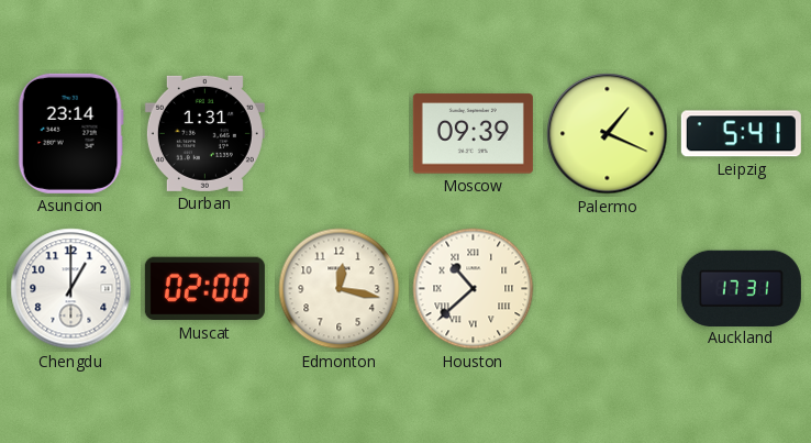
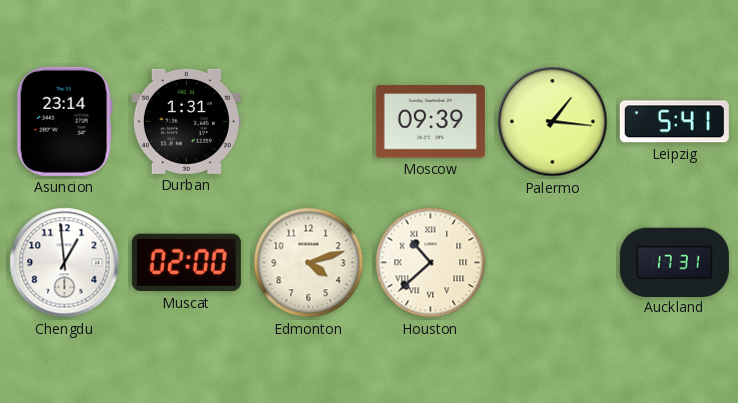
Palermo: 1:19 -> 1:16
Chengdu: 1:00 -> 12:59
Edmonton: 12:17 -> 4:12
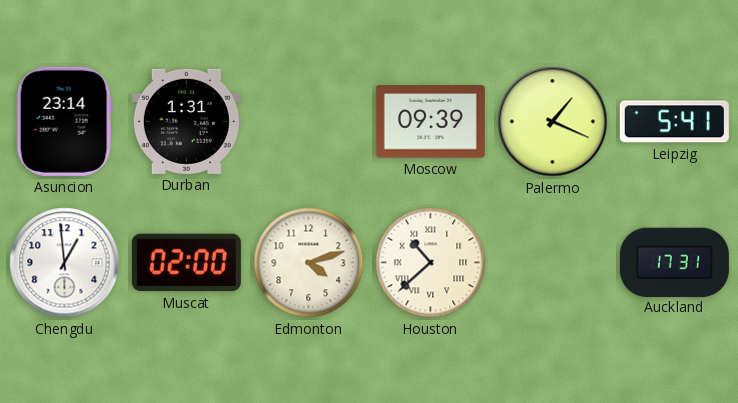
Palermo: 1:16 -> 1:19
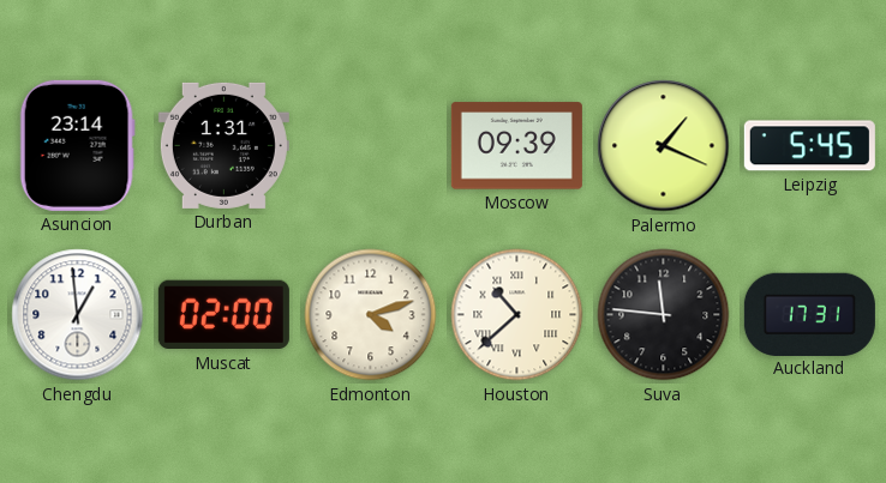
Leipzig: 5:41 -> 5:45
Suva: none -> 11:46
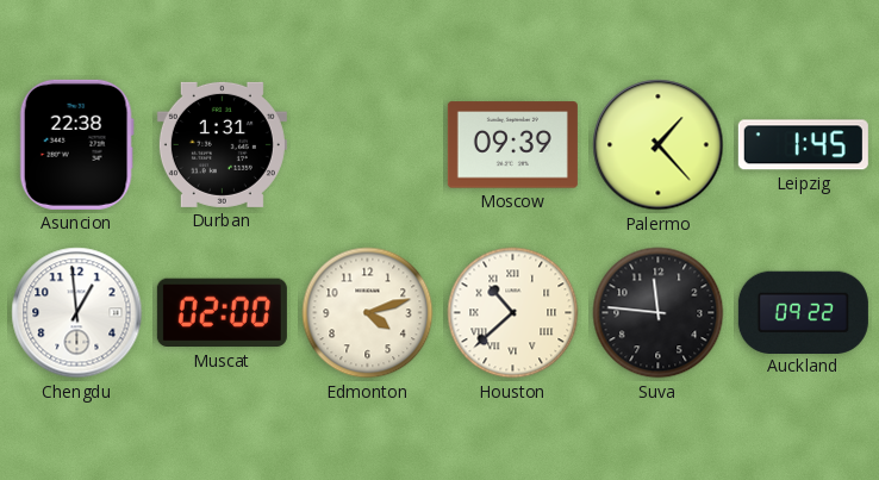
Asuncion: 23:14 -> 22:38
Palermo: 1:19 -> 1:23
Leipzig: 5:45 -> 1:45
Auckland: 17:31 -> 09:22
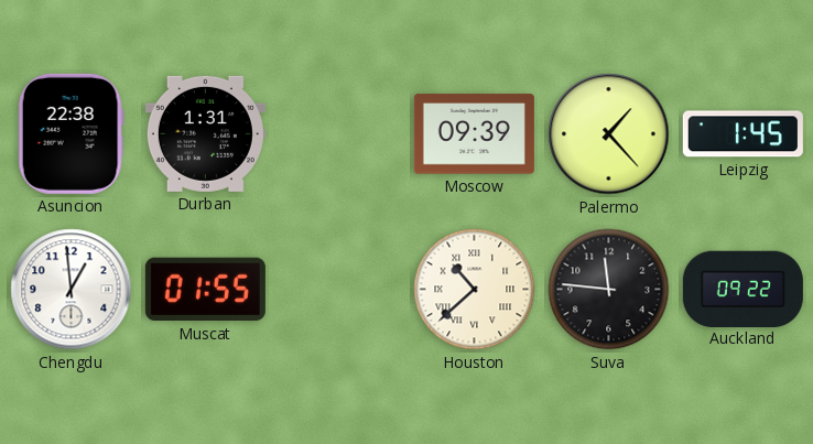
Muscat: 02:00 -> 01:55
Edmonton: 4:12 -> none
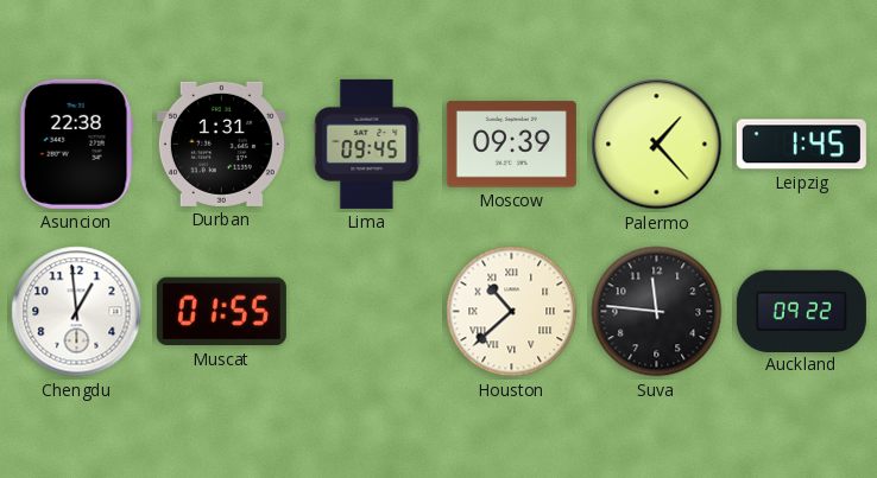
Lima: none -> 09:45
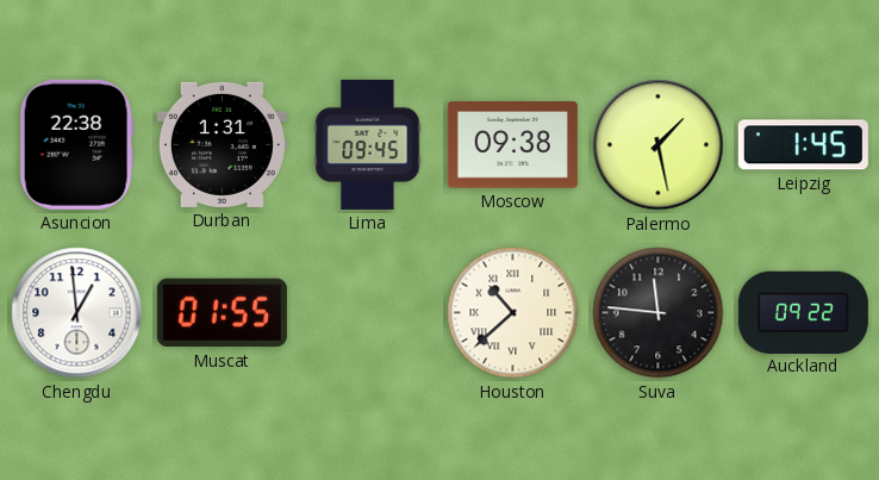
Moscow: 09:39 -> 09:38
Palermo: 1:23 -> 1:28
